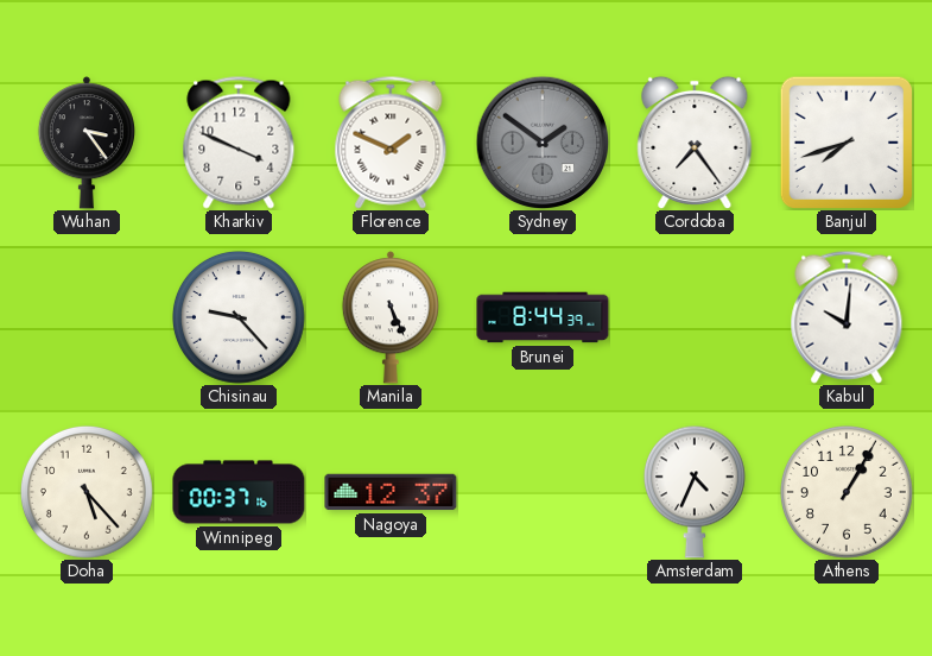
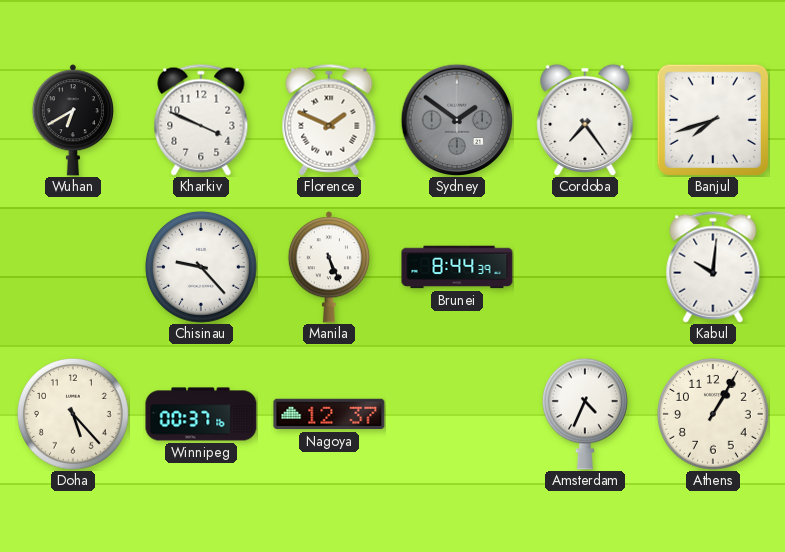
Wuhan: 3:24 -> 6:40
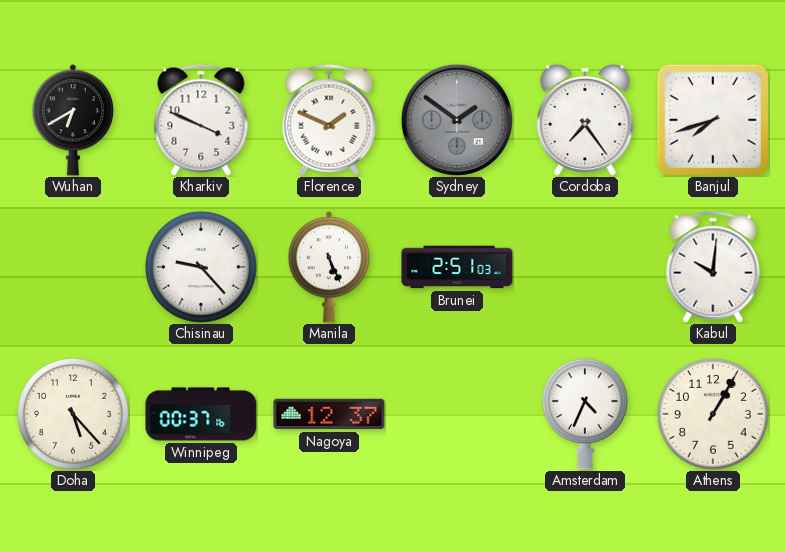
Brunei: 8:44 -> 2:51
